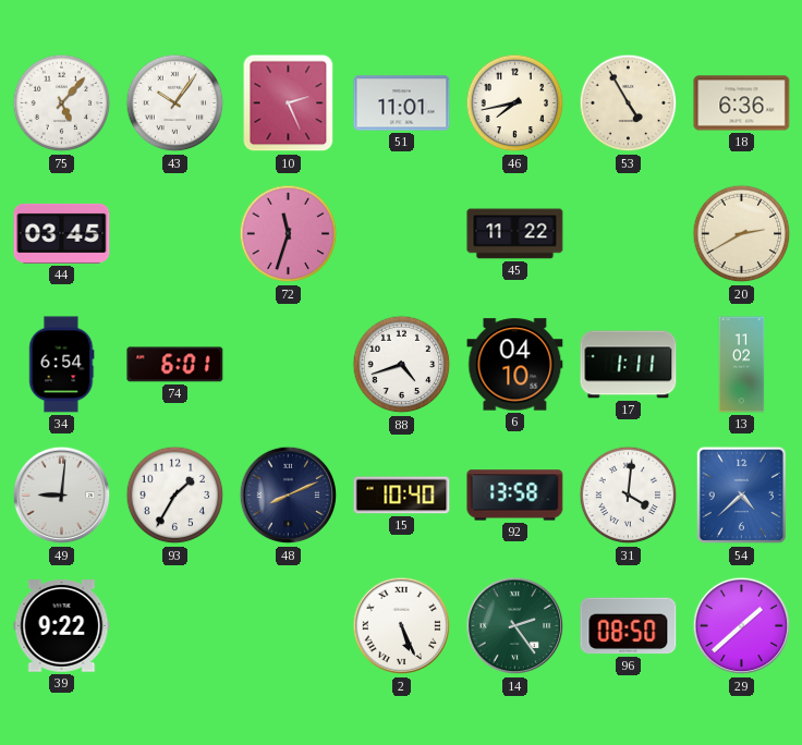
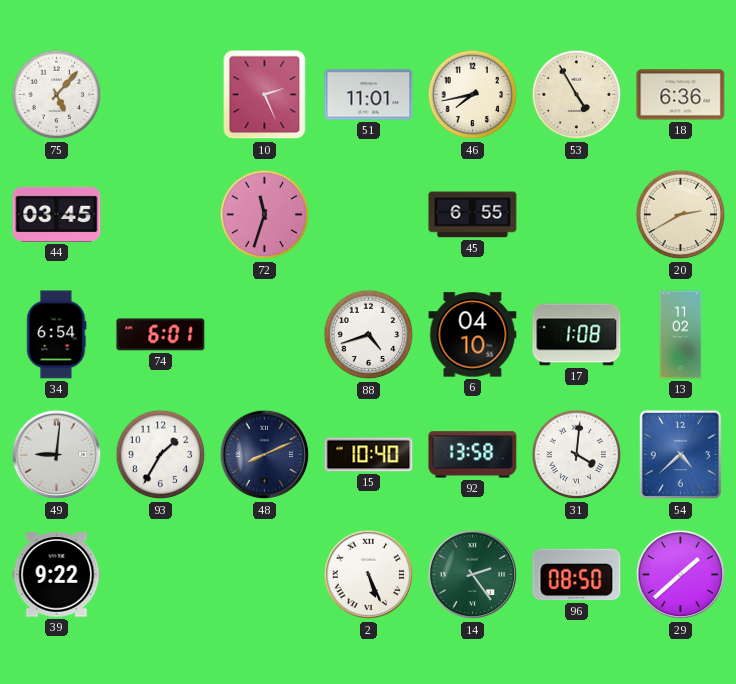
43: 10:06 -> none
45: 11:22 -> 6:55
17: 1:11 -> 1:08
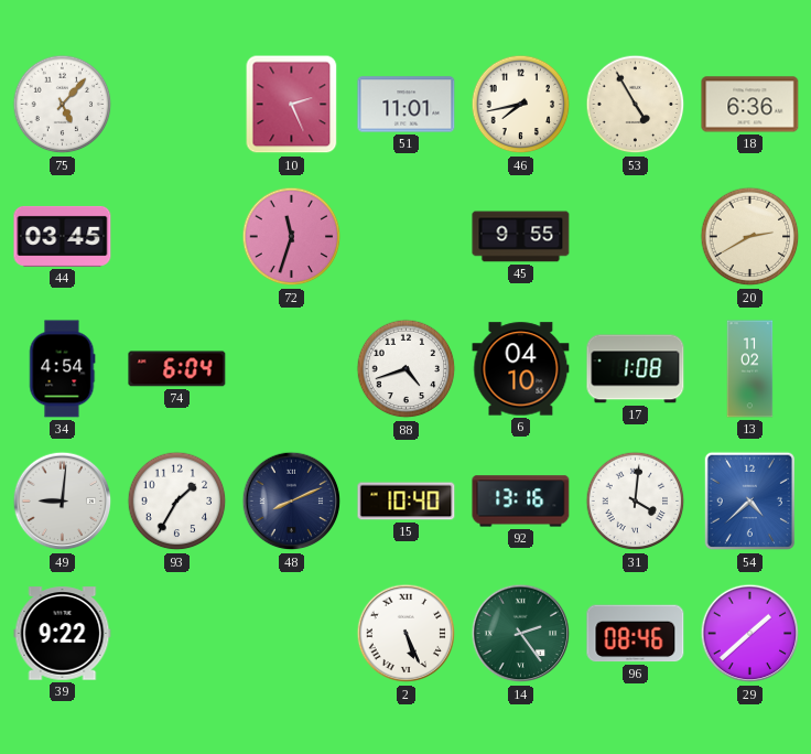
45: 6:55 -> 9:55
34: 6:54 -> 4:54
74: 6:01 -> 6:04
92: 13:58 -> 13:16
96: 08:50 -> 08:46
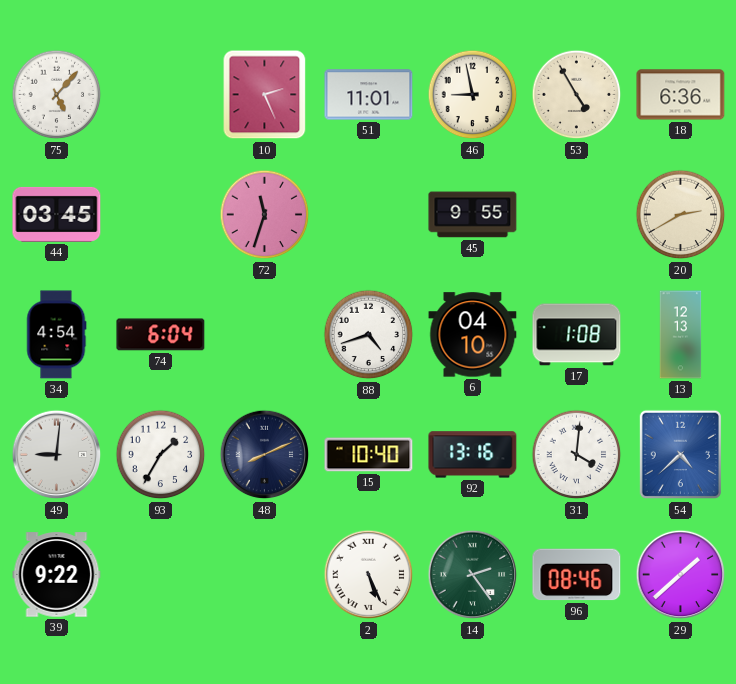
46: 7:43 -> 8:58
13: 11:02 -> 12:13
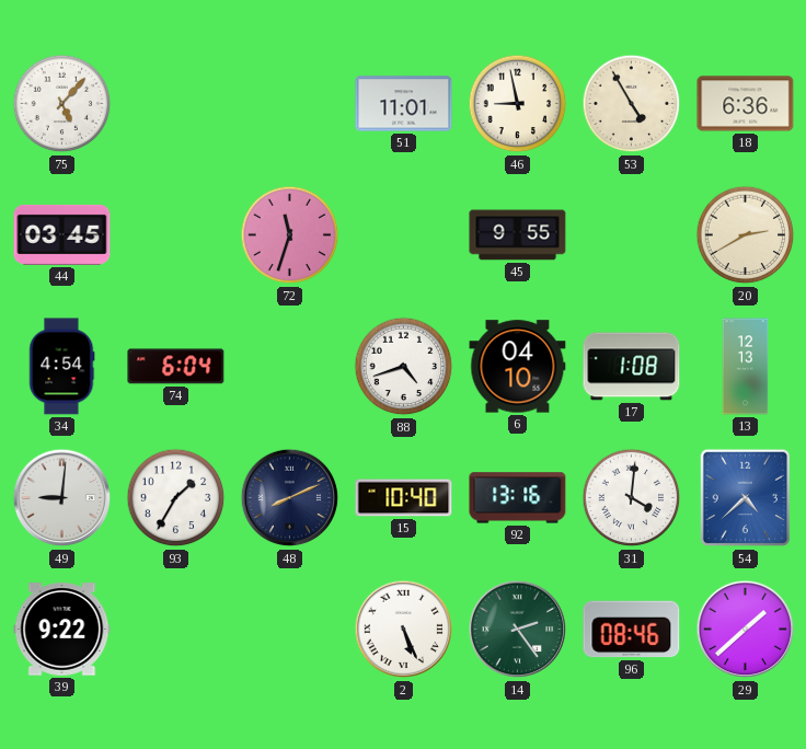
10: 2:26 -> none
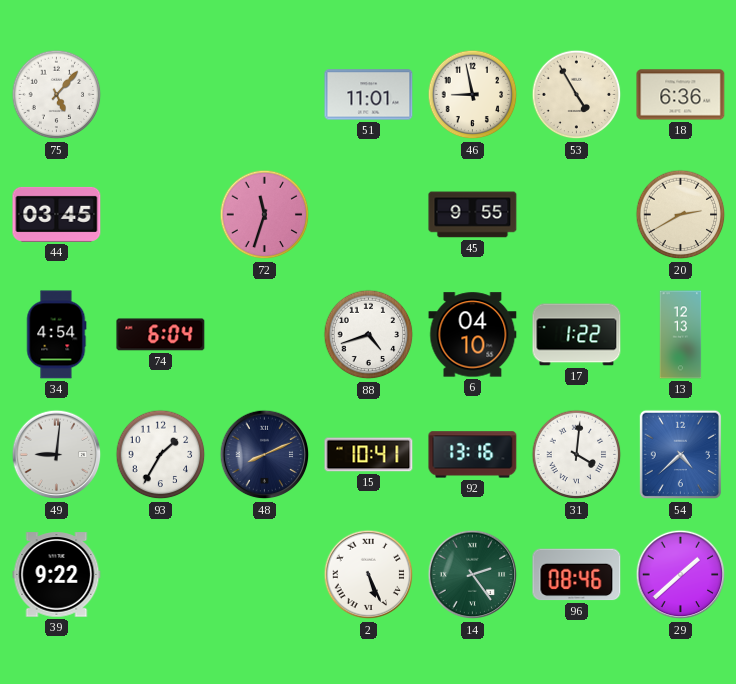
17: 1:08 -> 1:22
15: 10:40 -> 10:41
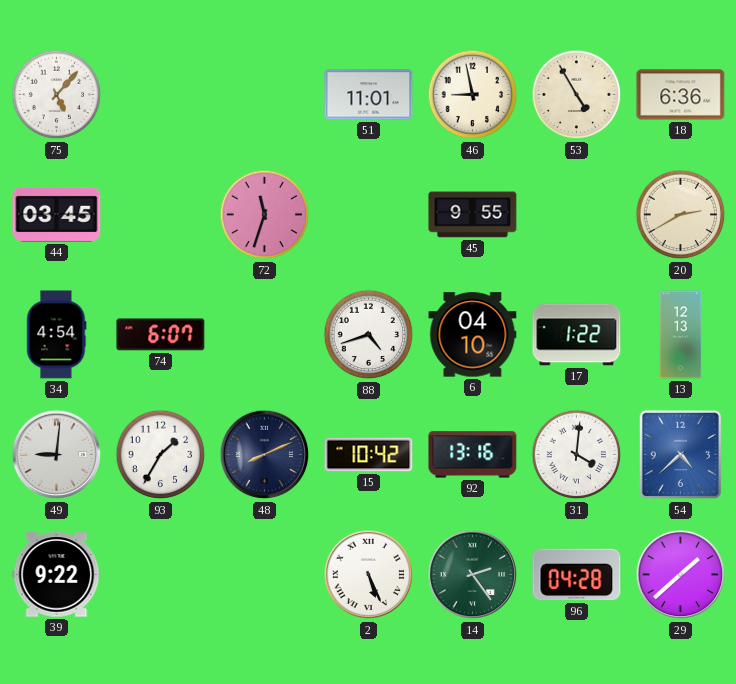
74: 6:04 -> 6:07
15: 10:41 -> 10:42
96: 08:46 -> 04:28
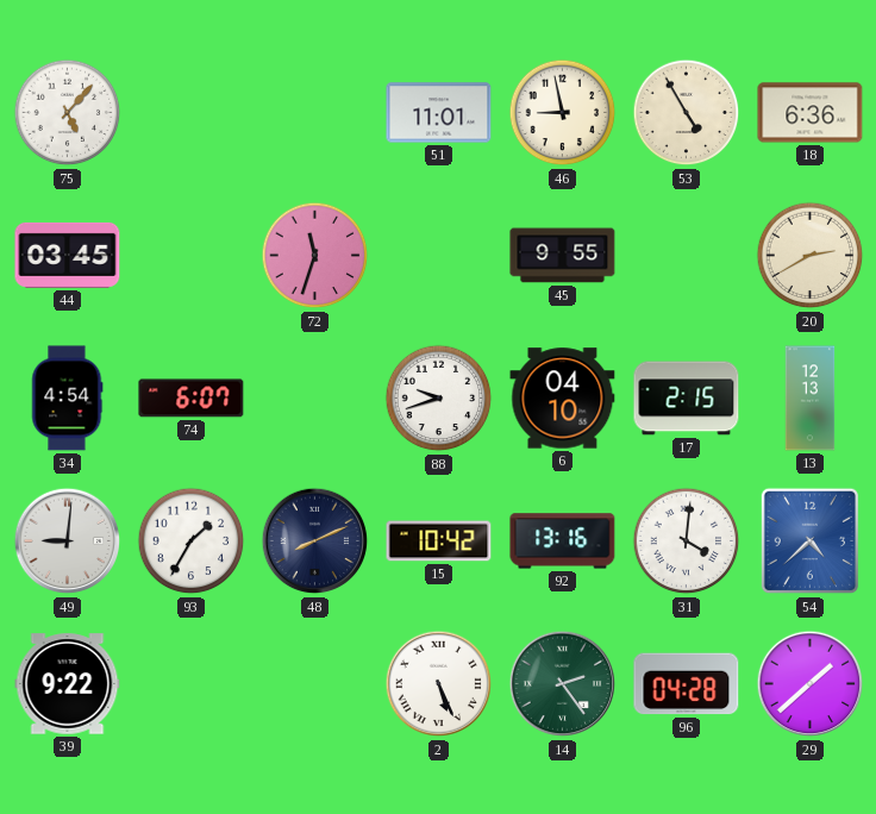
88: 4:42 -> 9:42
17: 1:22 -> 2:15
